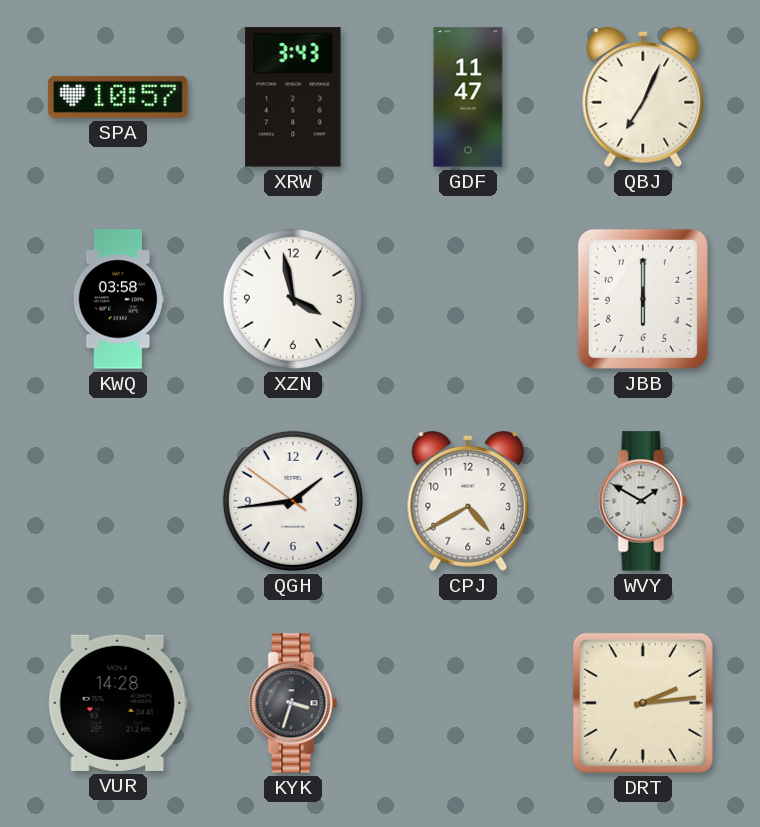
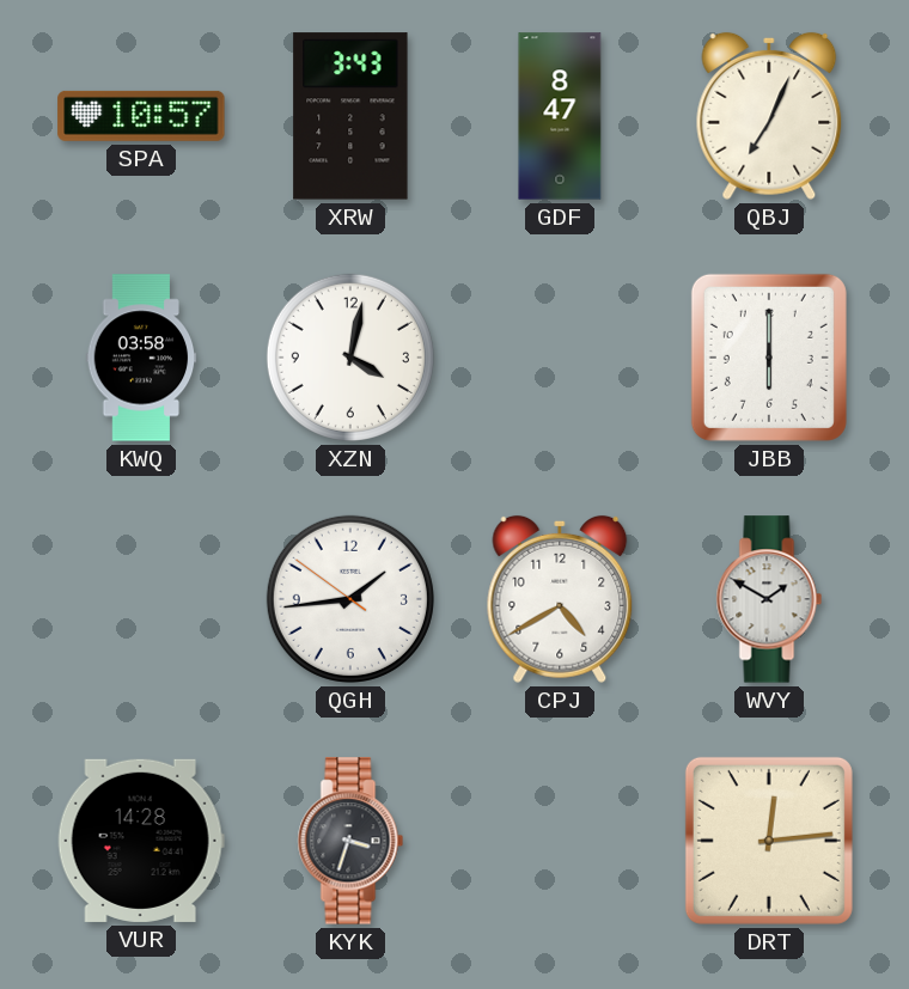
GDF: 11:47 -> 8:47
XZN: 3:58 -> 4:02
DRT: 2:14 -> 12:14
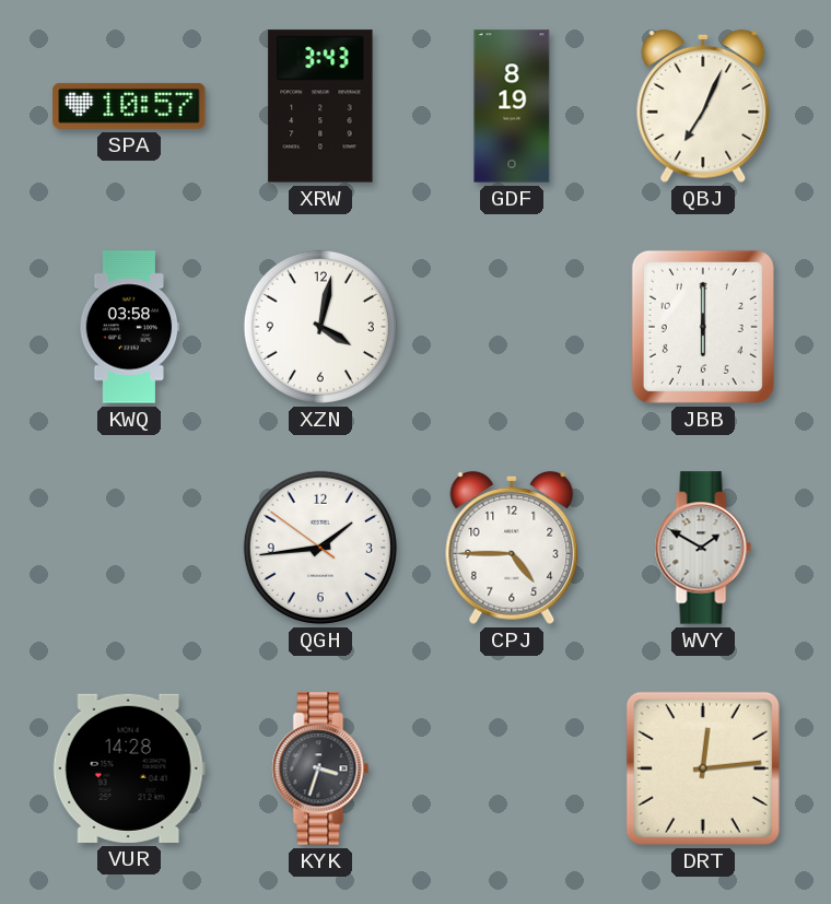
GDF: 8:47 -> 8:19
CPJ: 4:40 -> 4:45
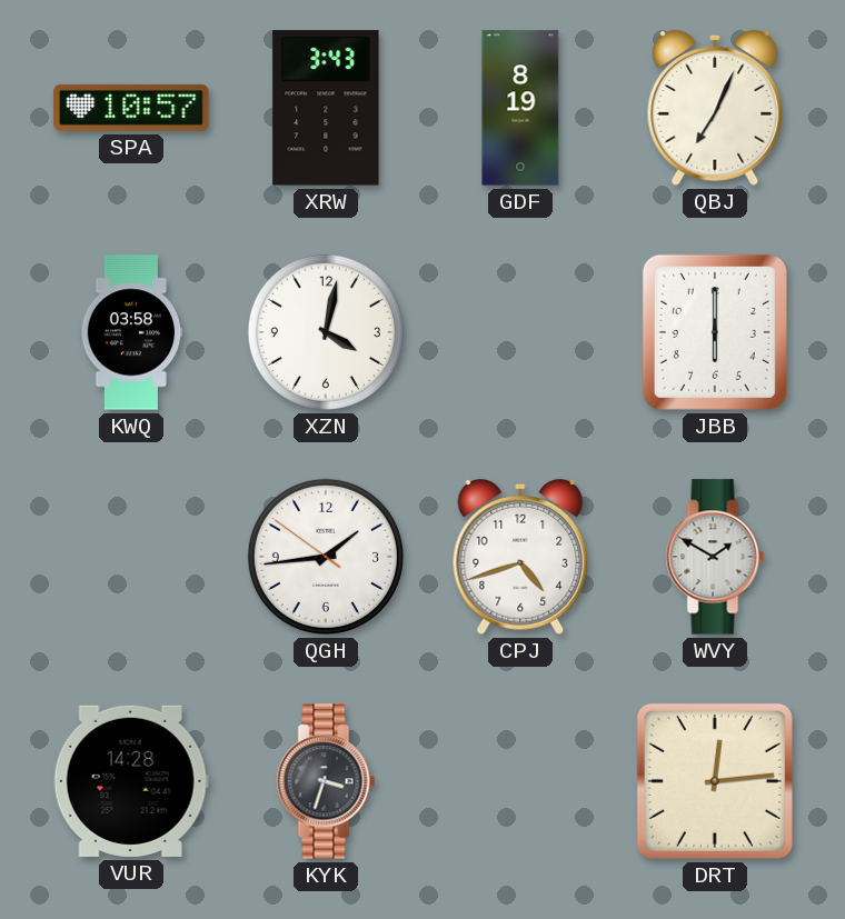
CPJ: 4:45 -> 4:42
